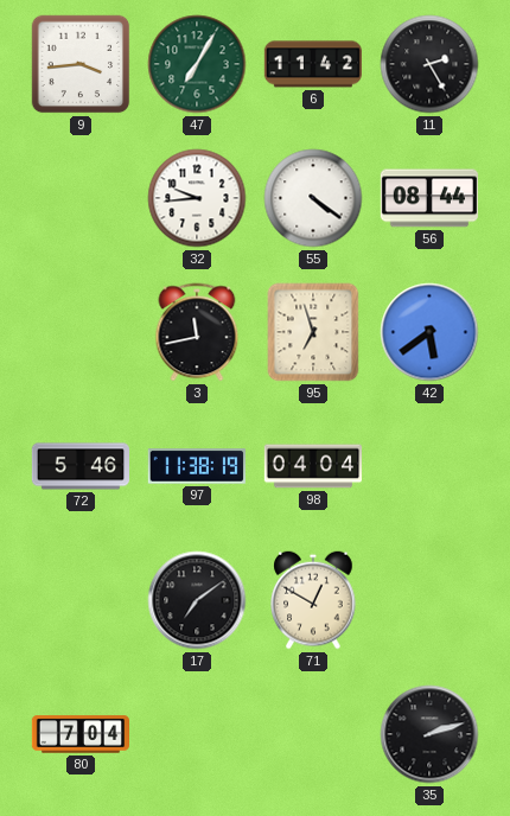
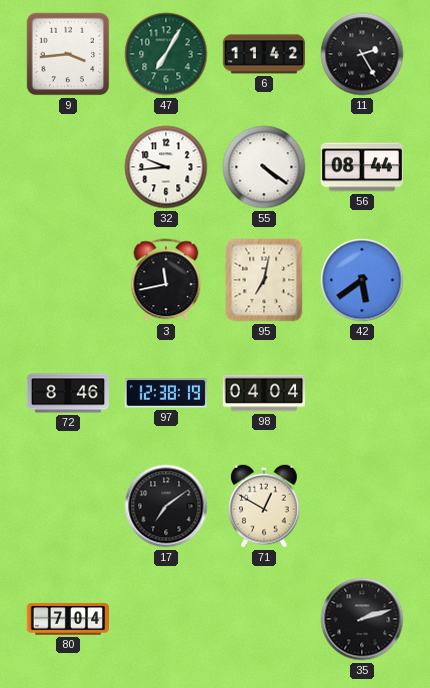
95: 6:57 -> 7:02
72: 5:46 -> 8:46
97: 11:38 -> 12:38
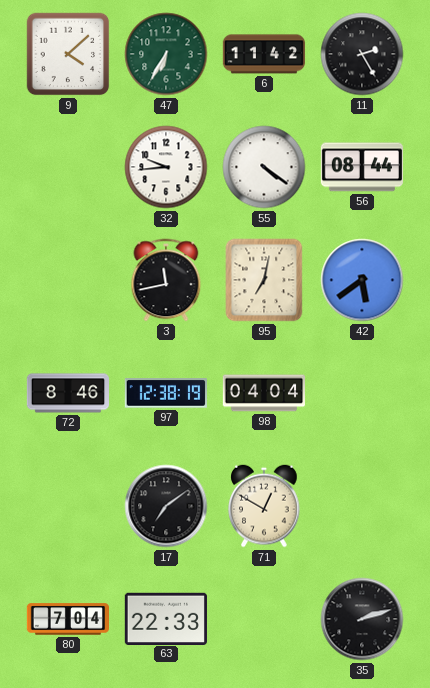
9: 3:44 -> 4:08
47: 7:05 -> 6:35
63: none -> 22:33
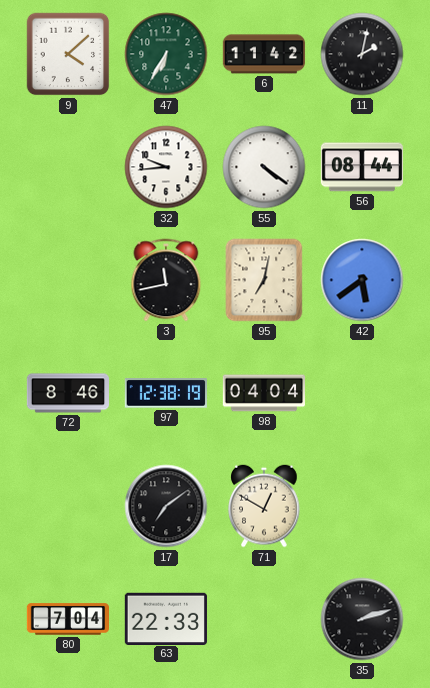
11: 2:25 -> 2:02
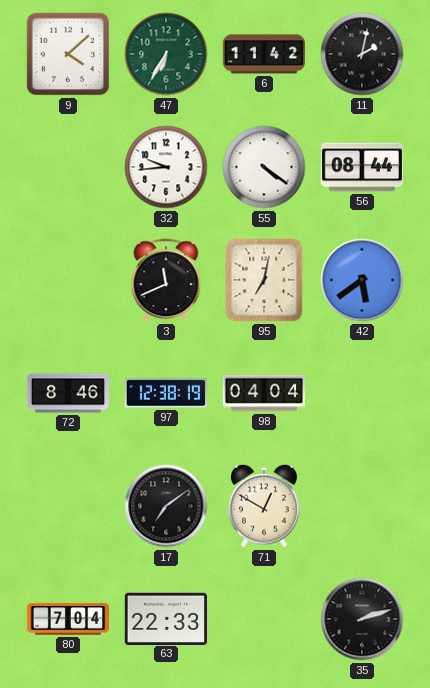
3: 11:43 -> 11:41
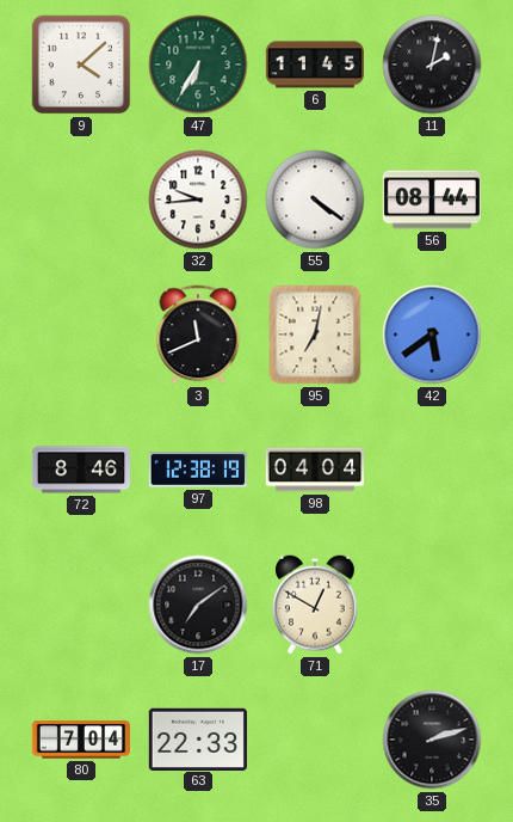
6: 11:42 -> 11:45
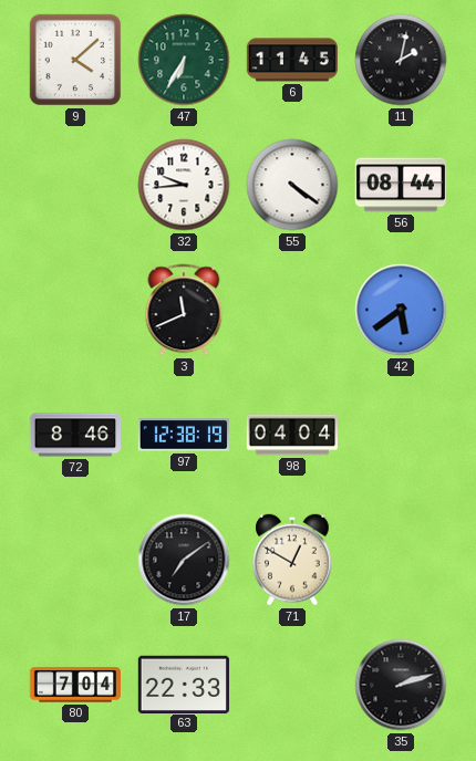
95: 7:02 -> none
